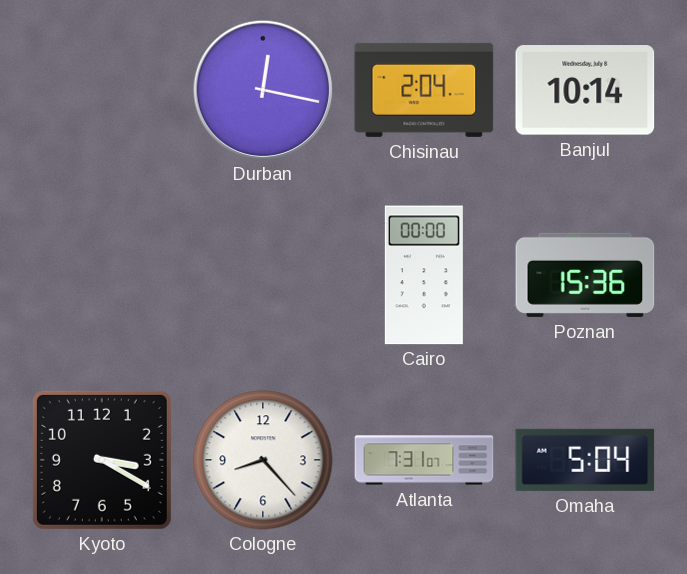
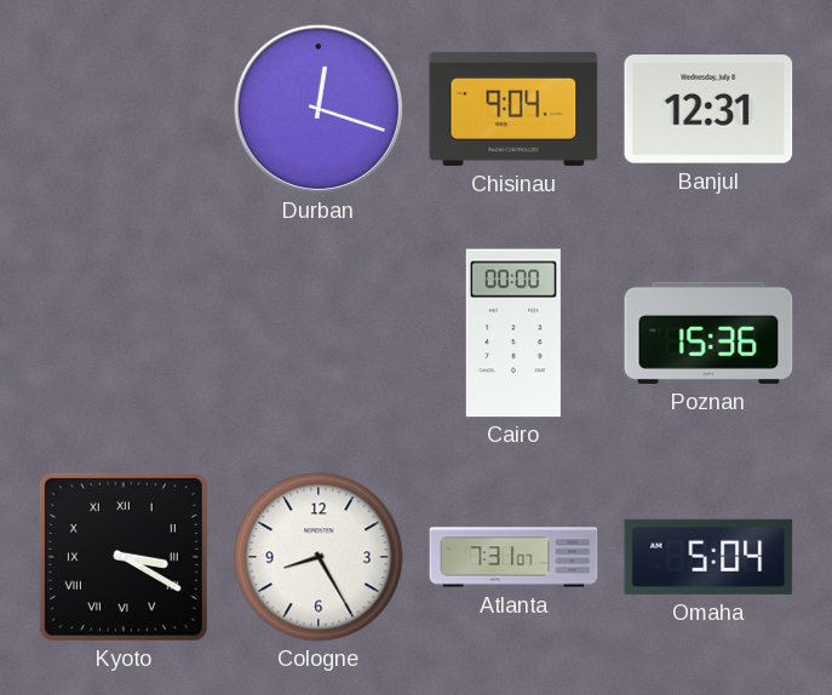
Durban: 12:17 -> 12:18
Chisinau: 2:04 -> 9:04
Banjul: 10:14 -> 12:31
Kyoto numerals: Arabic -> Roman
Cologne: 8:23 -> 8:25
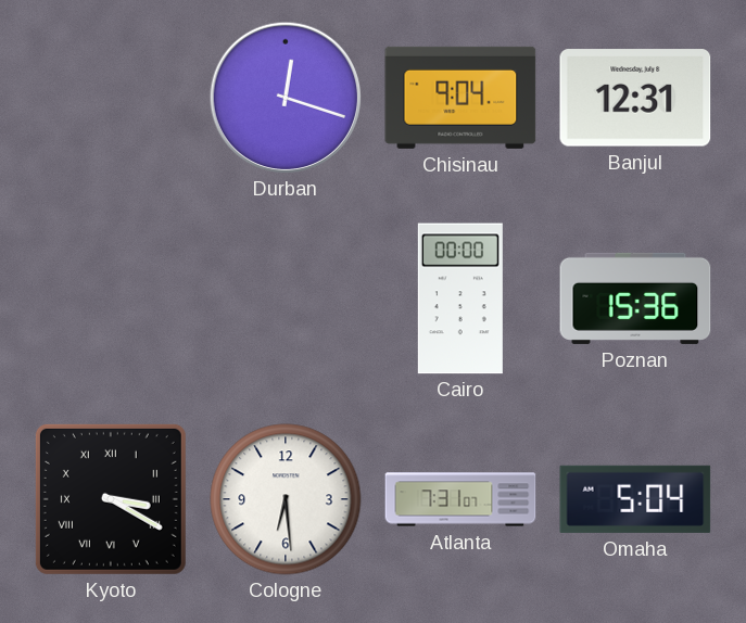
Cologne: 8:25 -> 6:29
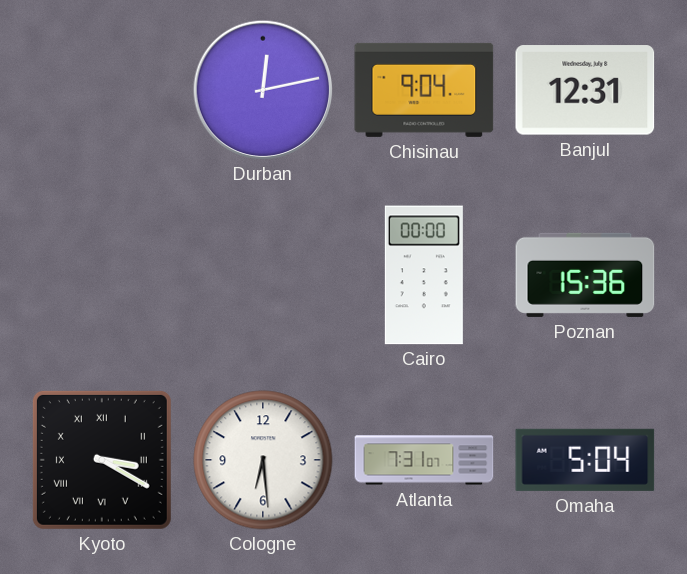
Durban: 12:18 -> 12:13
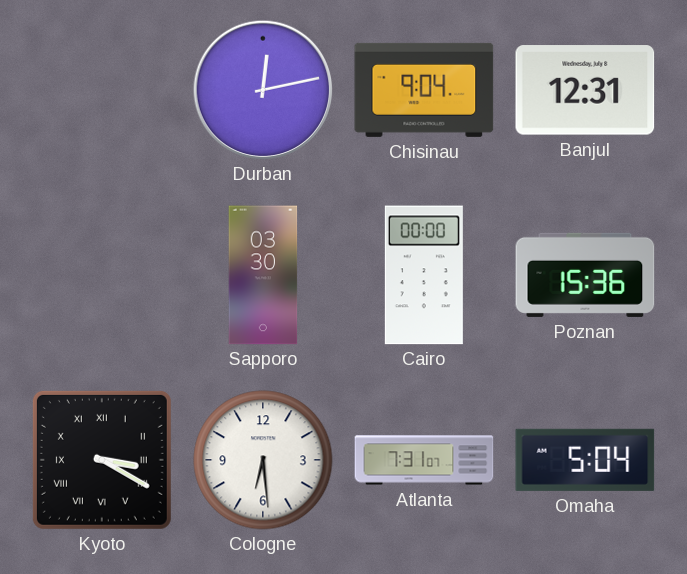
Sapporo: none -> 03:30
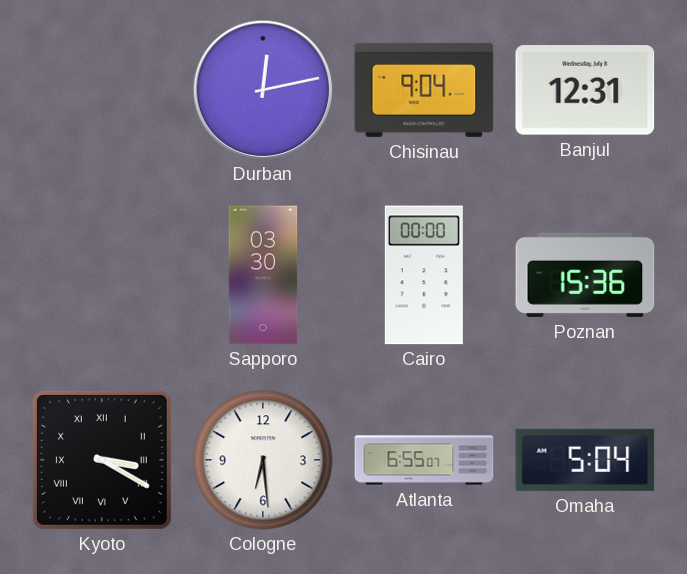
Atlanta: 7:31 -> 6:55
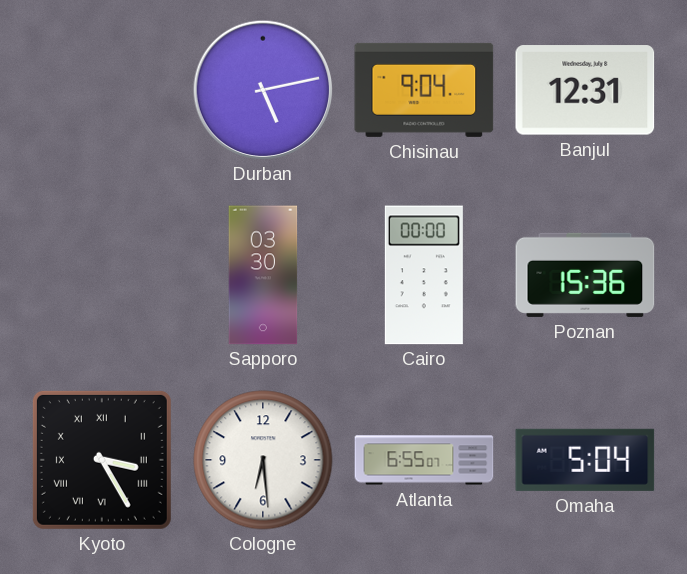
Durban: 12:13 -> 5:13
Kyoto: 3:20 -> 3:25
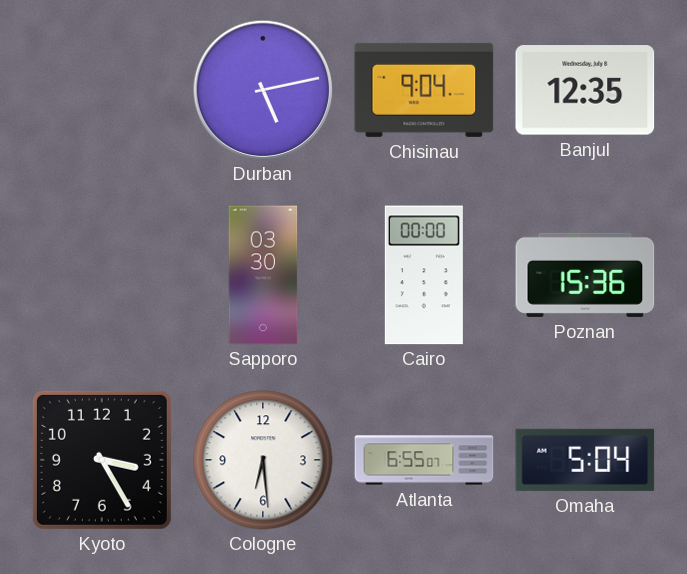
Banjul: 12:31 -> 12:35
Kyoto numerals: Roman -> Arabic
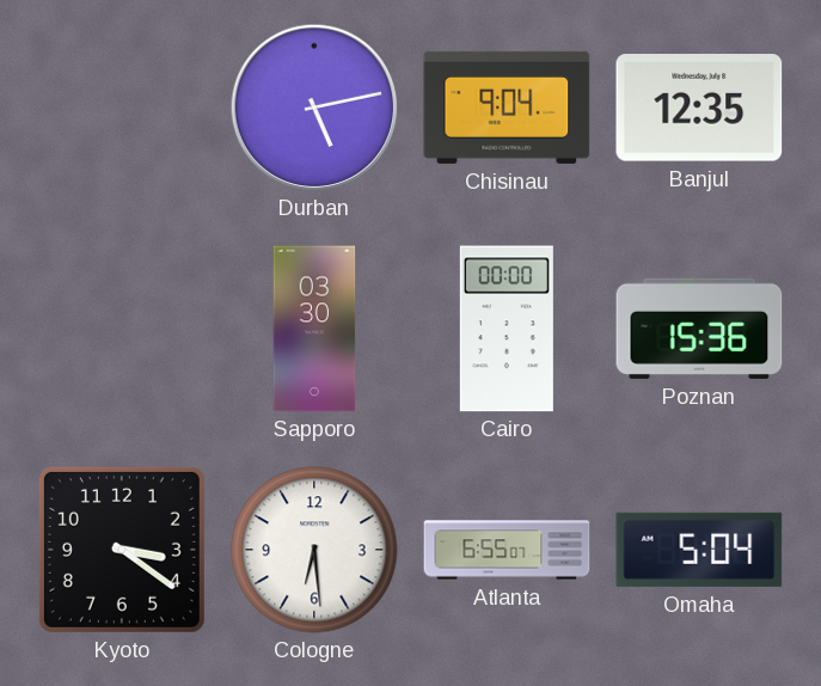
Kyoto: 3:25 -> 3:21
